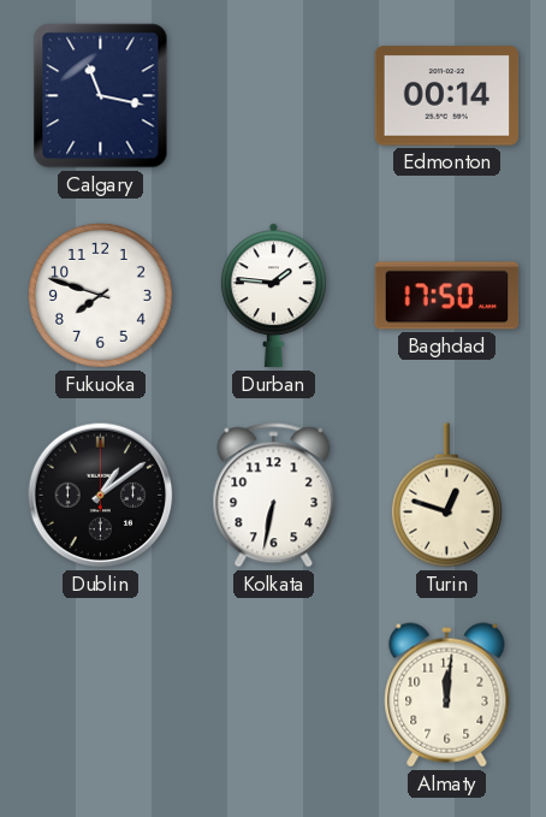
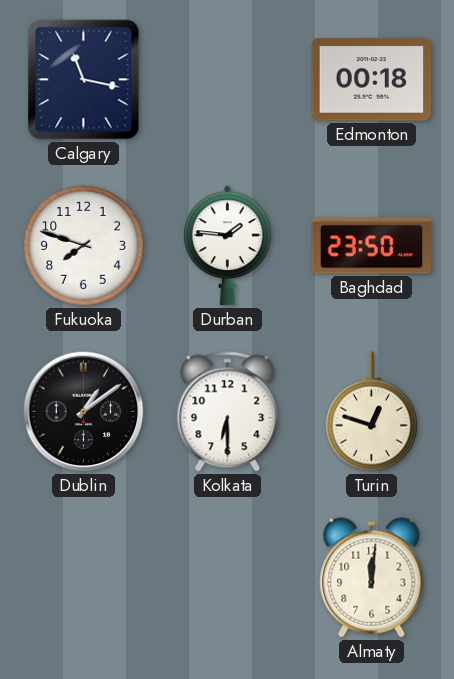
Edmonton: 00:14 -> 00:18
Baghdad: 17:50 -> 23:50
Kolkata: 6:32 -> 6:30
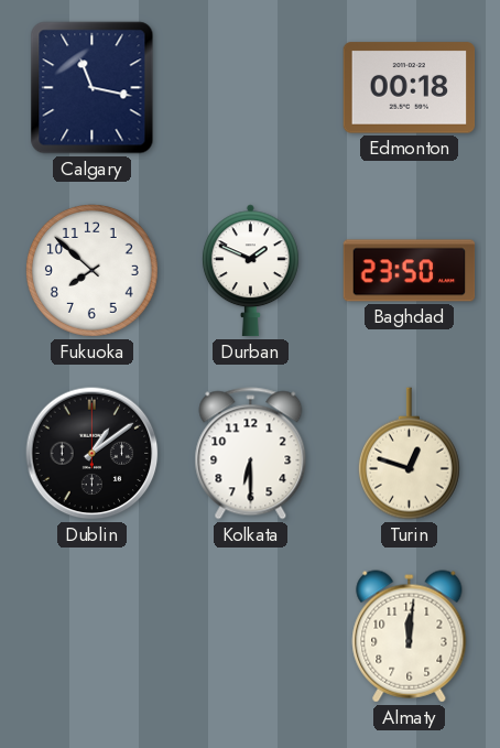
Fukuoka: 7:48 -> 7:52
Durban: 1:46 -> 1:49
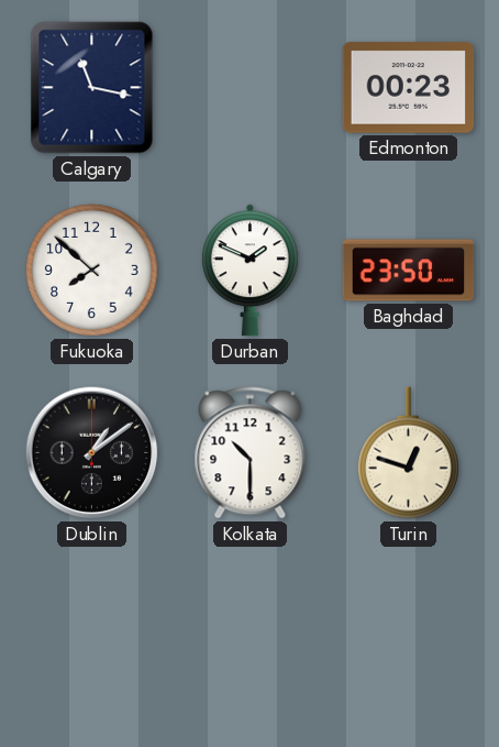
Edmonton: 00:18 -> 00:23
Kolkata: 6:30 -> 10:30
Almaty: 12:01 -> none
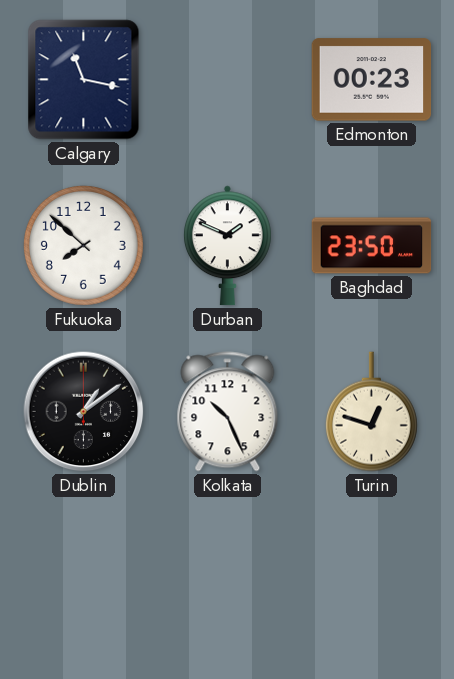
Kolkata: 10:30 -> 10:26
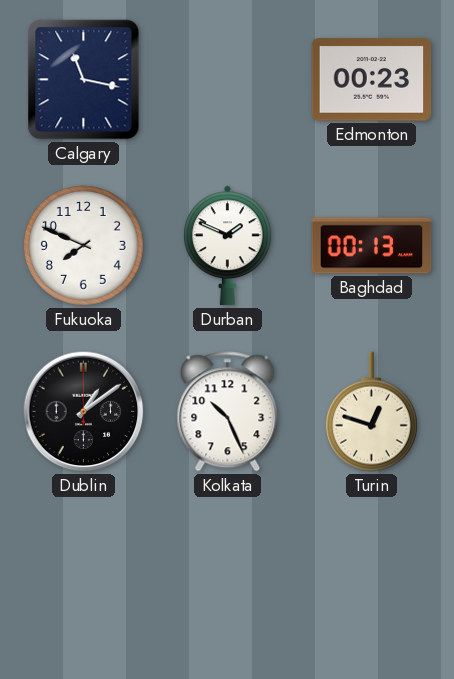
Fukuoka: 7:52 -> 7:49
Baghdad: 23:50 -> 00:13
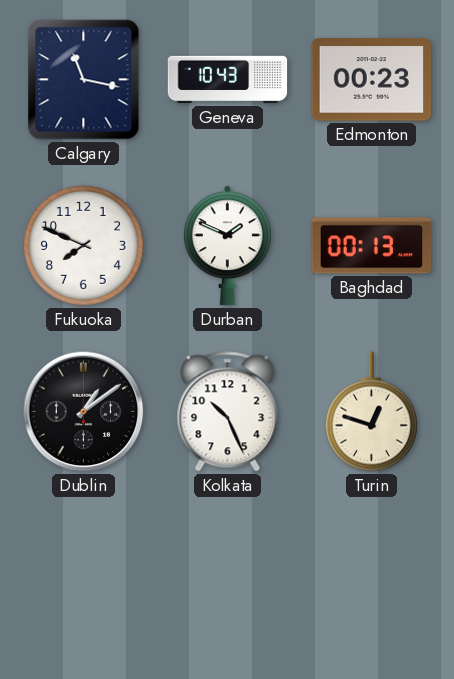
Geneva: none -> 10:43
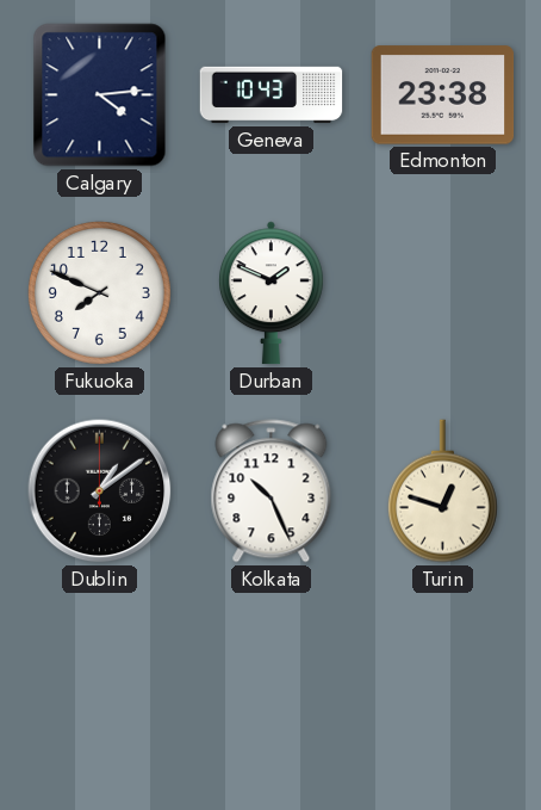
Calgary: 11:17 -> 4:14
Edmonton: 00:23 -> 23:38
Baghdad: 00:13 -> none
